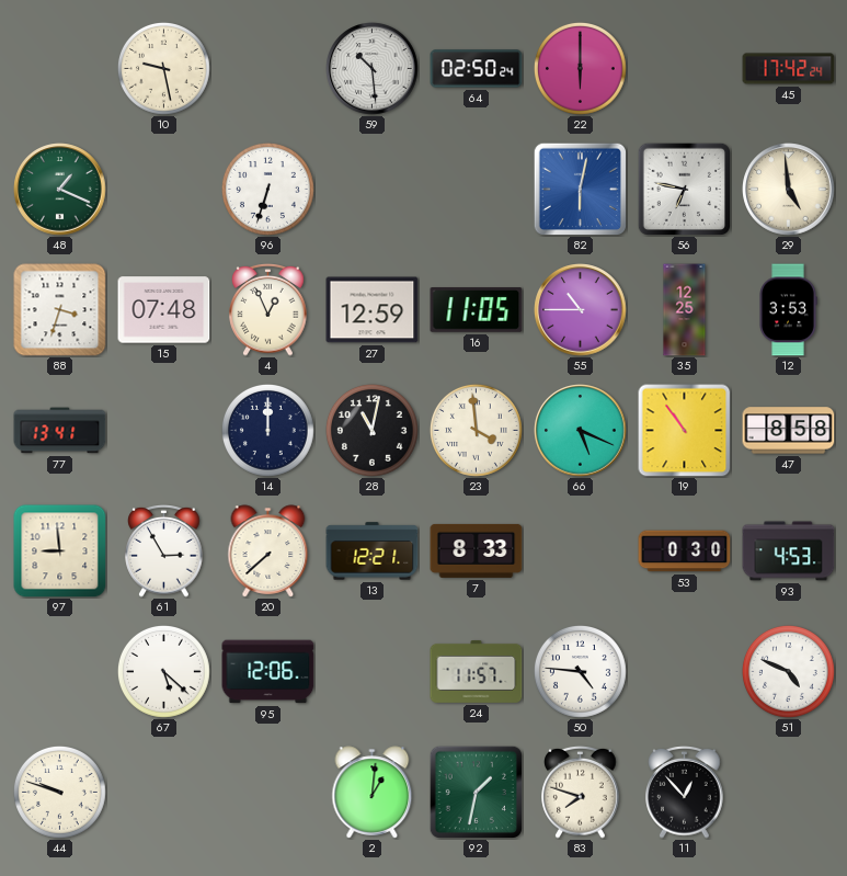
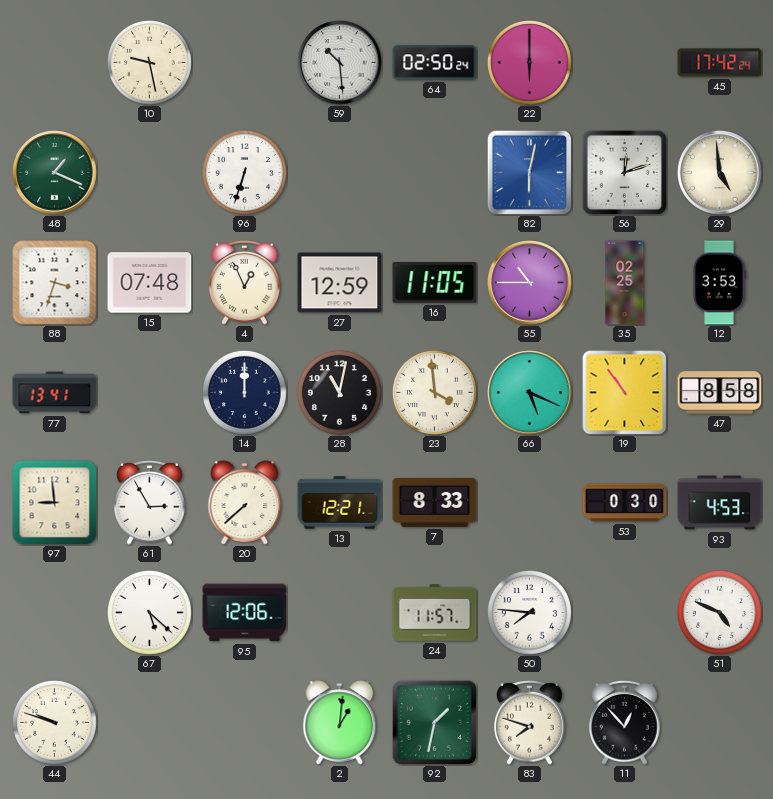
56: 6:47 -> 12:12
35: 12:25 -> 02:25
50: 4:46 -> 7:46
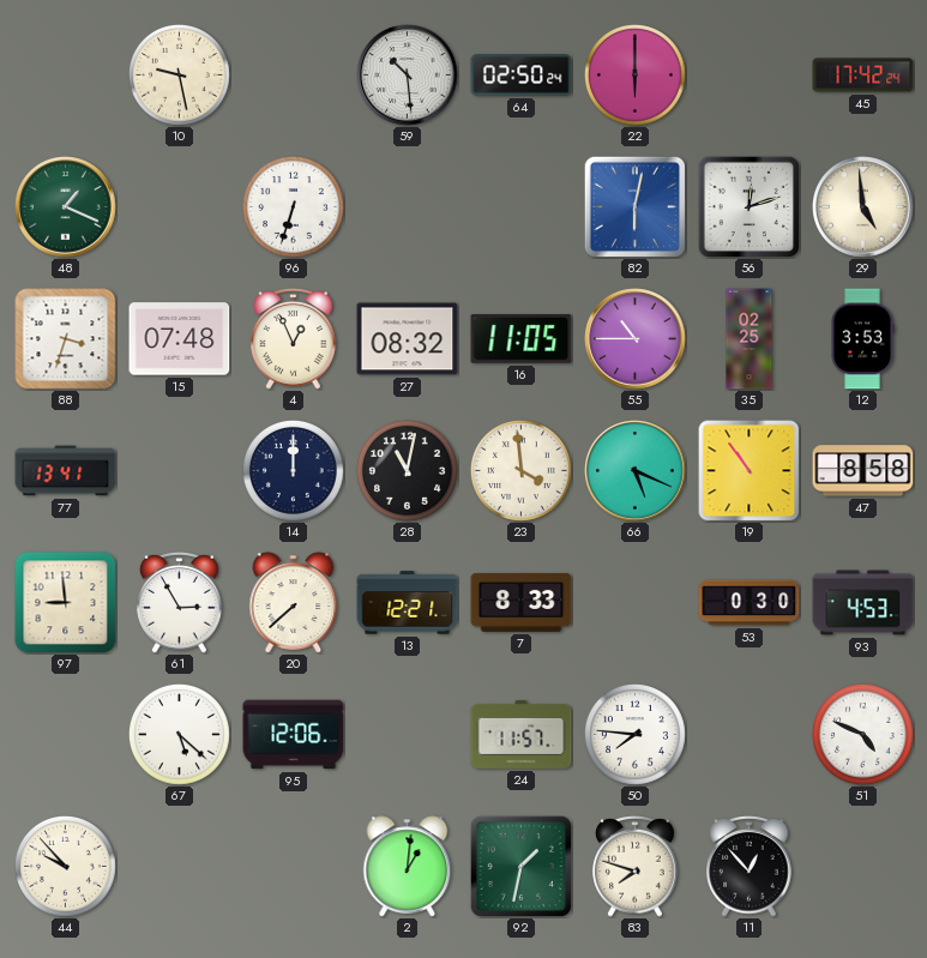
27: 12:59 -> 08:32
44: 9:48 -> 9:53
